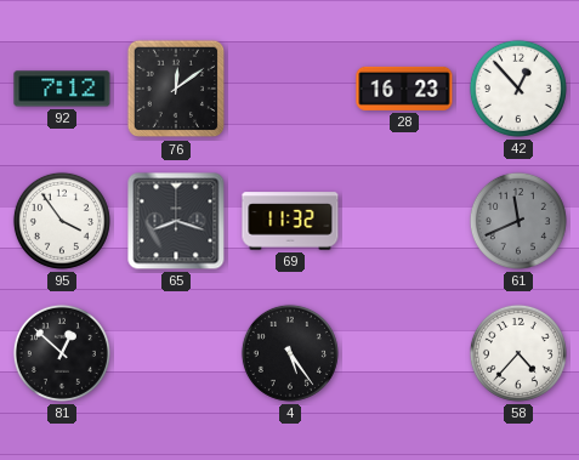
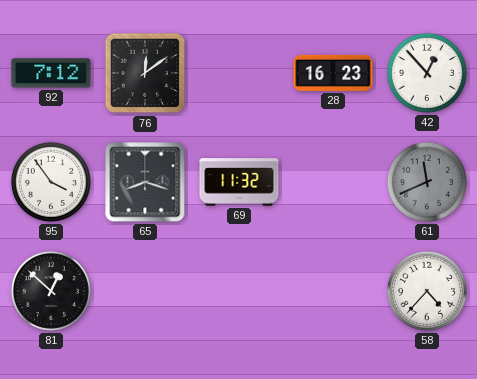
4: 5:24 -> none
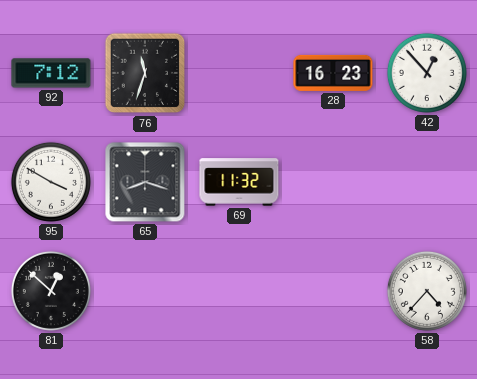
76: 12:09 -> 11:33
95: 3:54 -> 3:50
61: 11:41 -> none
